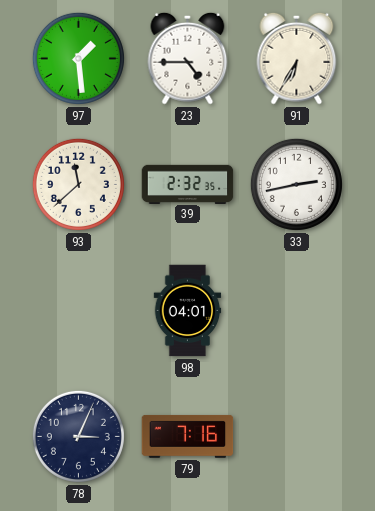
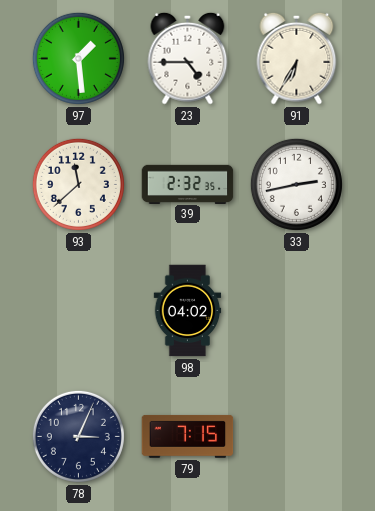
98: 04:01 -> 04:02
79: 7:16 -> 7:15
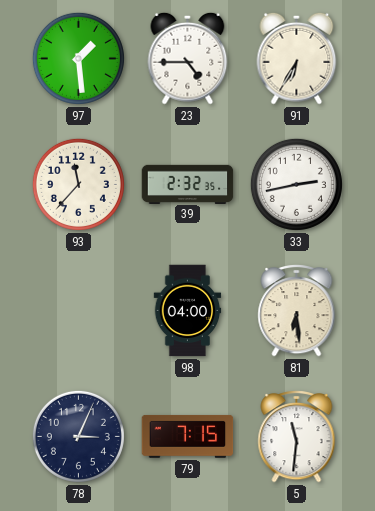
93: 11:38 -> 11:37
98: 04:02 -> 04:00
81: none -> 6:29
5: none -> 11:31
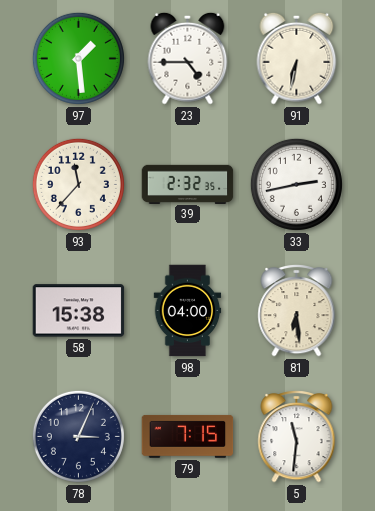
91: 6:35 -> 6:32
58: none -> 15:38
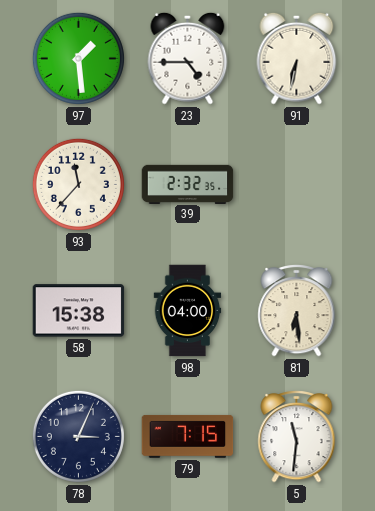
33: 2:43 -> none
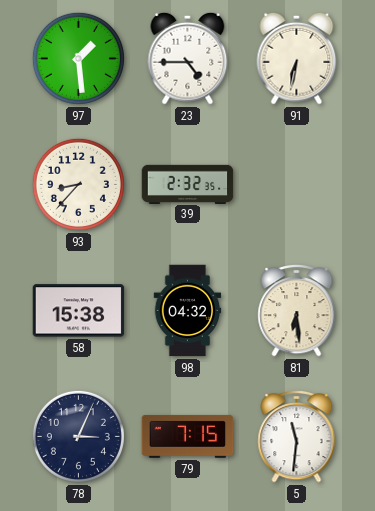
93: 11:37 -> 8:37
98: 04:00 -> 04:32
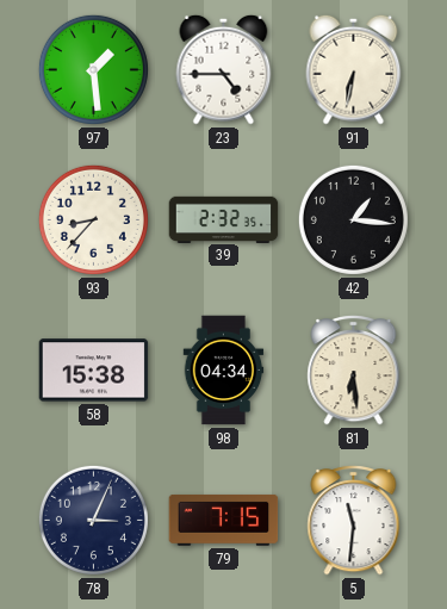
42: none -> 1:16
98: 04:32 -> 04:34
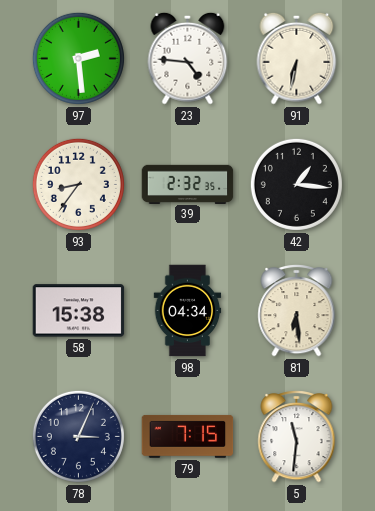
97: 1:29 -> 2:29
23: 4:45 -> 4:46
93: 8:37 -> 8:36
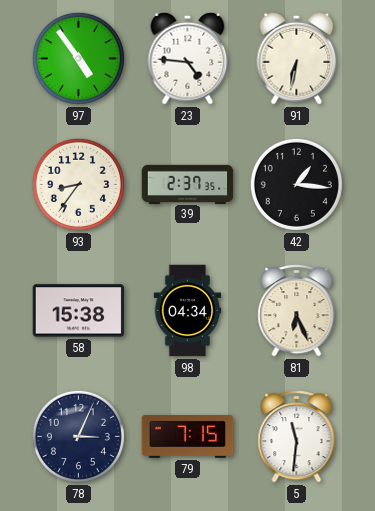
97: 2:29 -> 4:54
39: 2:32 -> 2:37
81: 6:29 -> 6:26
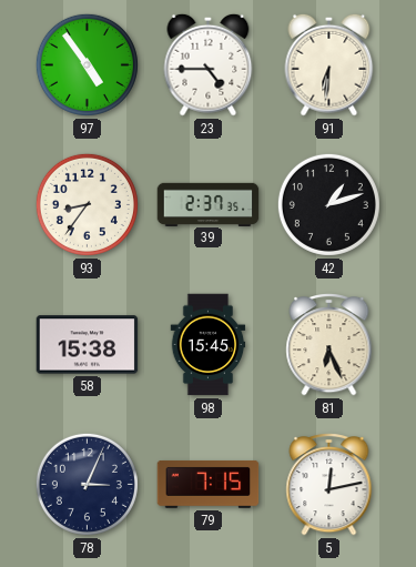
23: 4:46 -> 4:45
91: 6:32 -> 6:31
42: 1:16 -> 1:12
98: 04:34 -> 15:45
5: 11:31 -> 12:13
